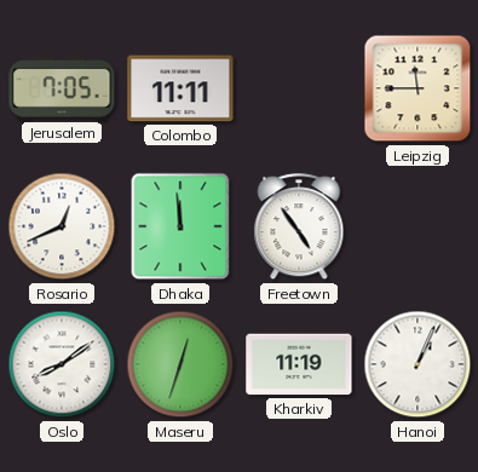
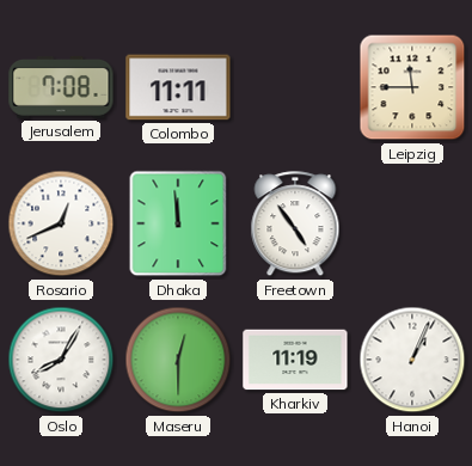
Jerusalem: 7:05 -> 7:08
Oslo: 8:09 -> 8:05
Maseru: 12:33 -> 12:30
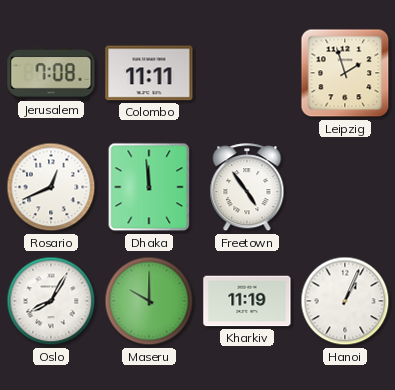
Leipzig: 11:45 -> 1:57
Maseru: 12:30 -> 10:00
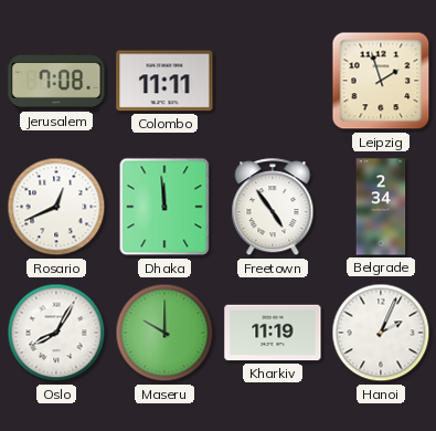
Belgrade: none -> 2:34
Hanoi: 1:04 -> 2:04
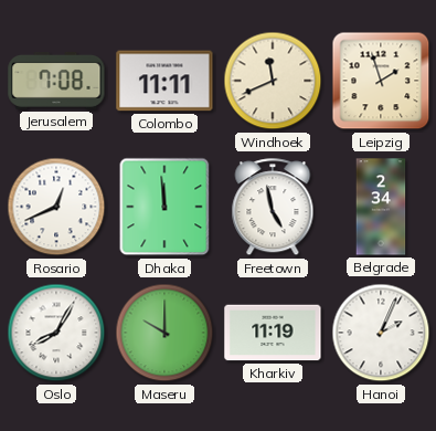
Windhoek: none -> 11:41
Freetown: 4:54 -> 4:58
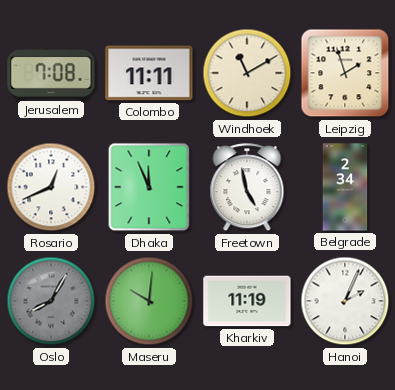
Windhoek: 11:41 -> 11:10
Dhaka: 11:59 -> 11:56
Oslo dial: white -> grey
Maseru: 10:00 -> 10:01
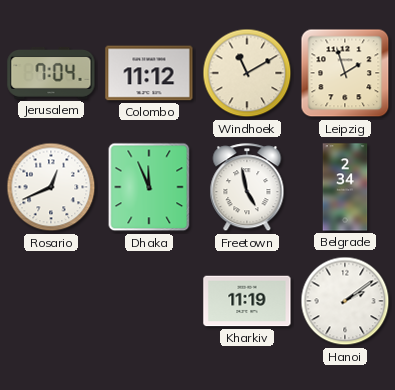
Jerusalem: 7:08 -> 7:04
Colombo: 11:11 -> 11:12
Oslo: 8:05 -> none
Maseru: 10:01 -> none
Hanoi: 2:04 -> 2:09
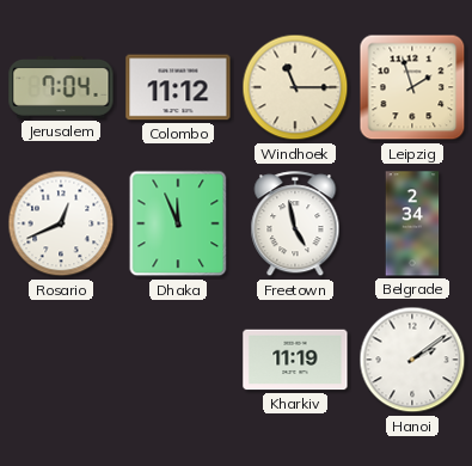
Windhoek: 11:10 -> 11:15
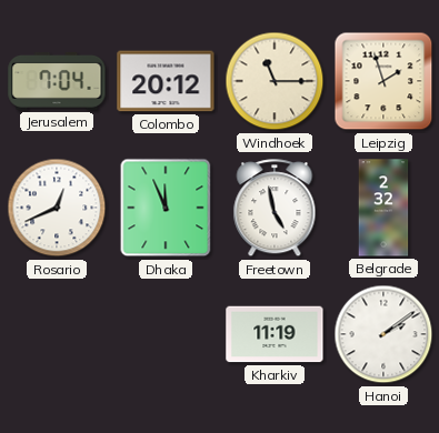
Colombo: 11:12 -> 20:12
Belgrade: 2:34 -> 2:32
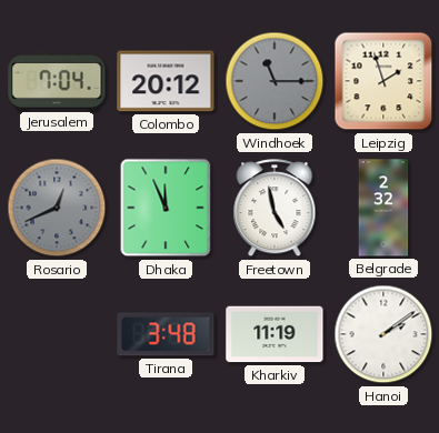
Windhoek dial: cream -> grey
Rosario dial: white -> grey
Tirana: none -> 3:48
